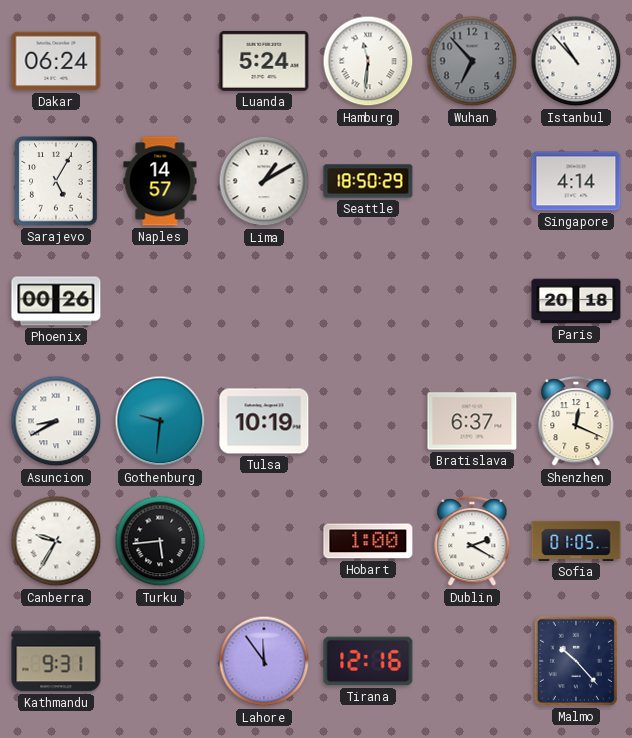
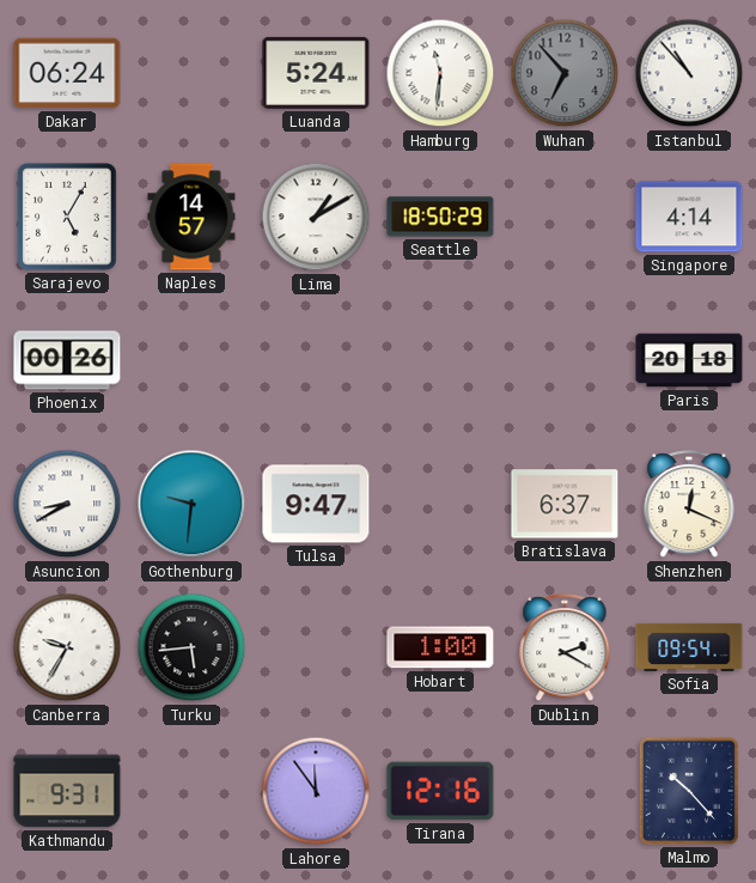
Tulsa: 10:19 -> 9:47
Sofia: 01:05 -> 09:54
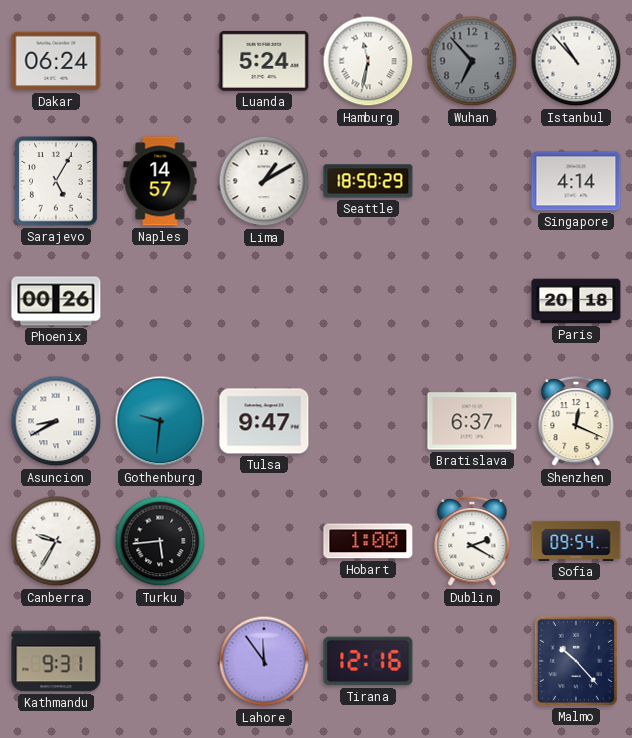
Hamburg: 11:31 -> 11:32
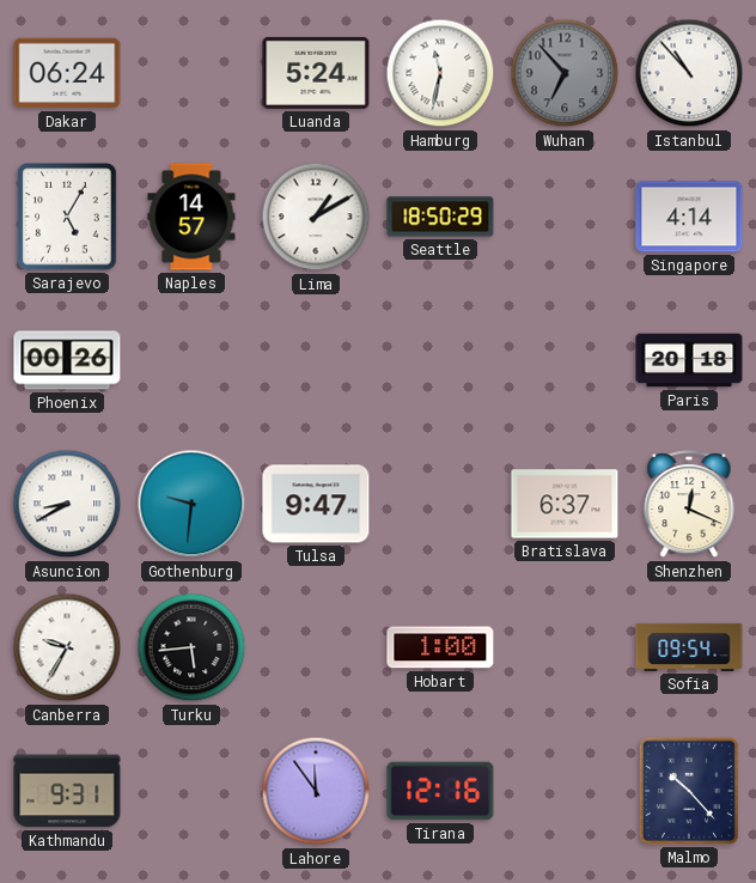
Dublin: 2:20 -> none
